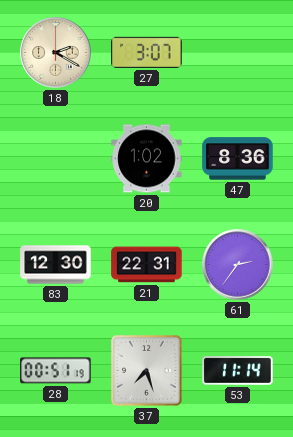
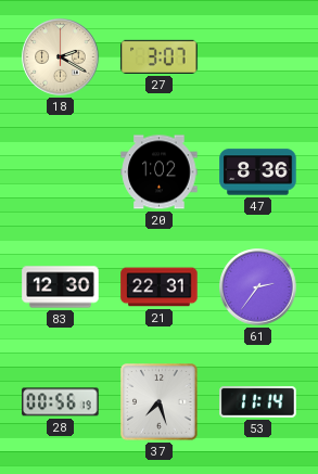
28: 00:51 -> 00:56
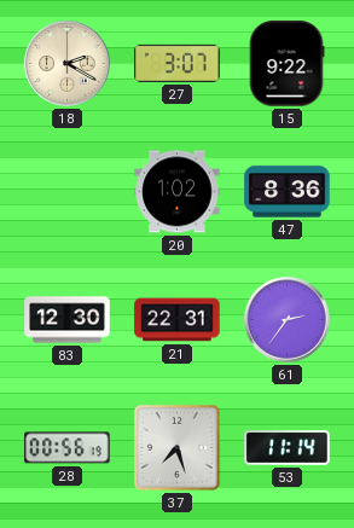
15: none -> 9:22
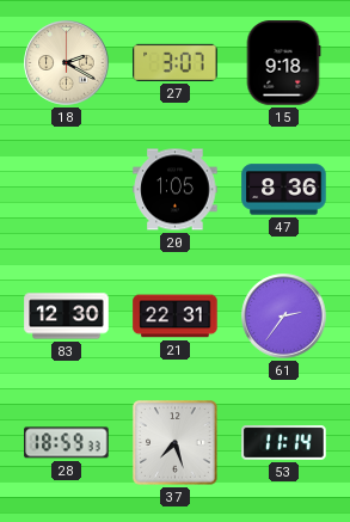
15: 9:22 -> 9:18
20: 1:02 -> 1:05
28: 00:56 -> 18:59
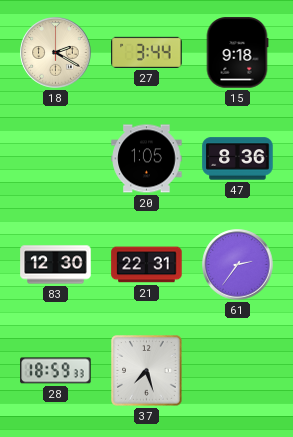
27: 3:07 -> 3:44
53: 11:14 -> none
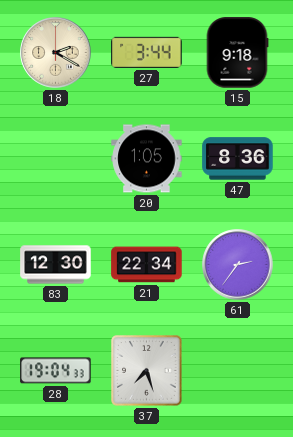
21: 22:31 -> 22:34
28: 18:59 -> 19:04
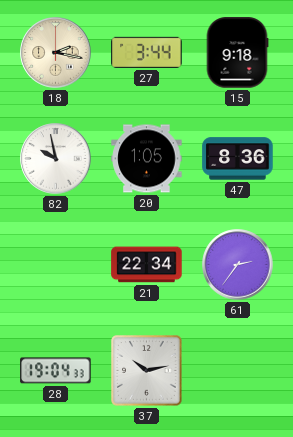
18: 2:20 -> 2:17
82: none -> 9:58
83: 12:30 -> none
37: 7:27 -> 10:13
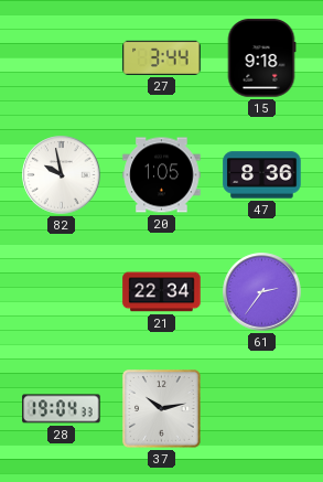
18: 2:17 -> none
